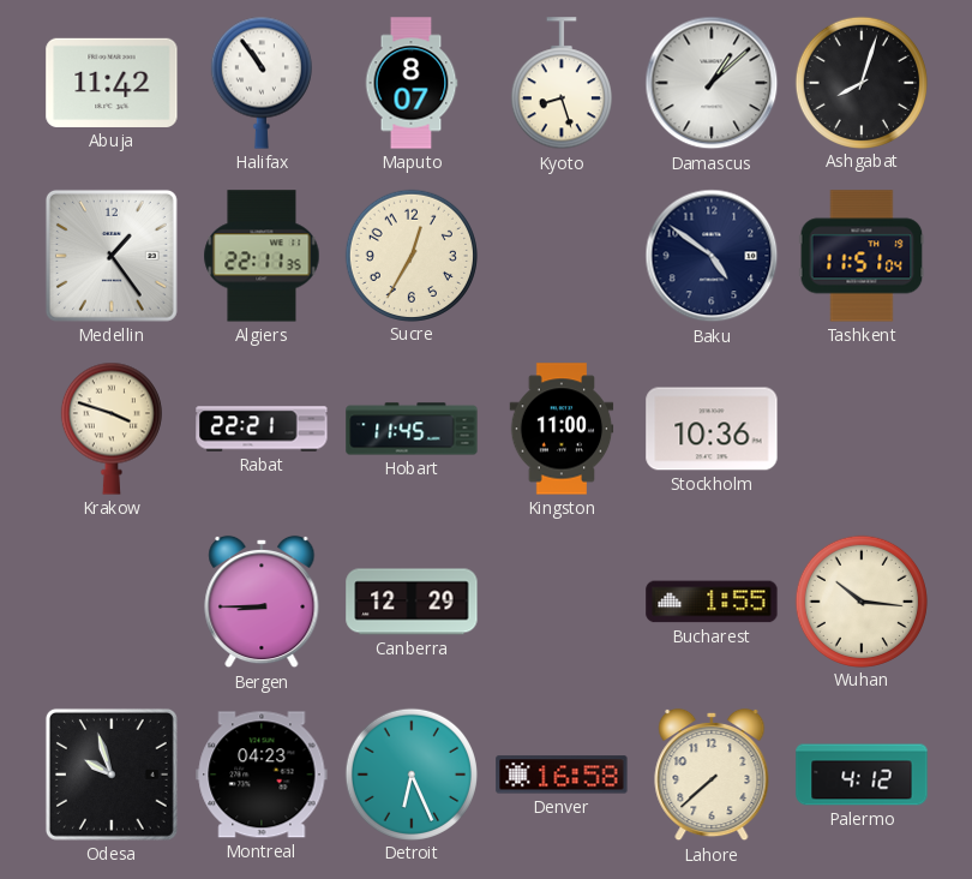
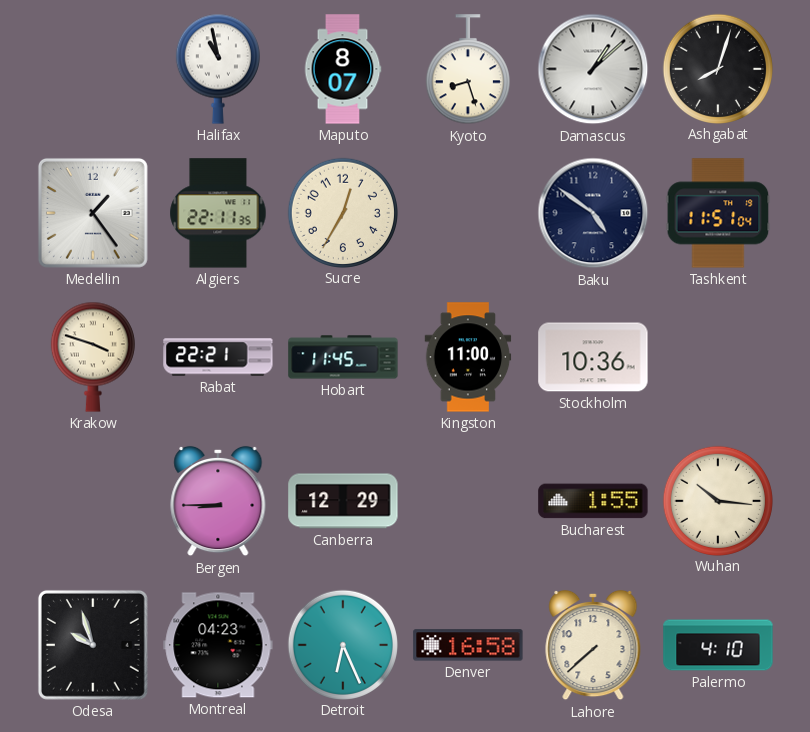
Abuja: 11:42 -> none
Halifax: 10:54 -> 10:58
Palermo: 4:12 -> 4:10
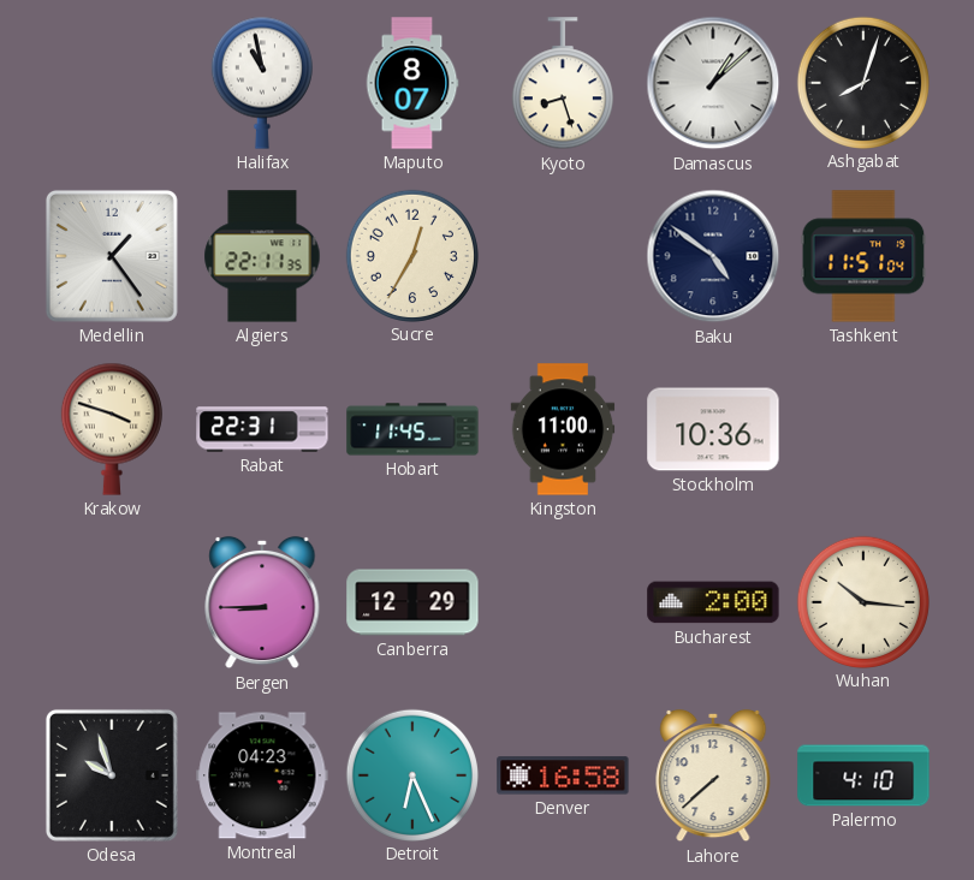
Rabat: 22:21 -> 22:31
Bucharest: 1:55 -> 2:00
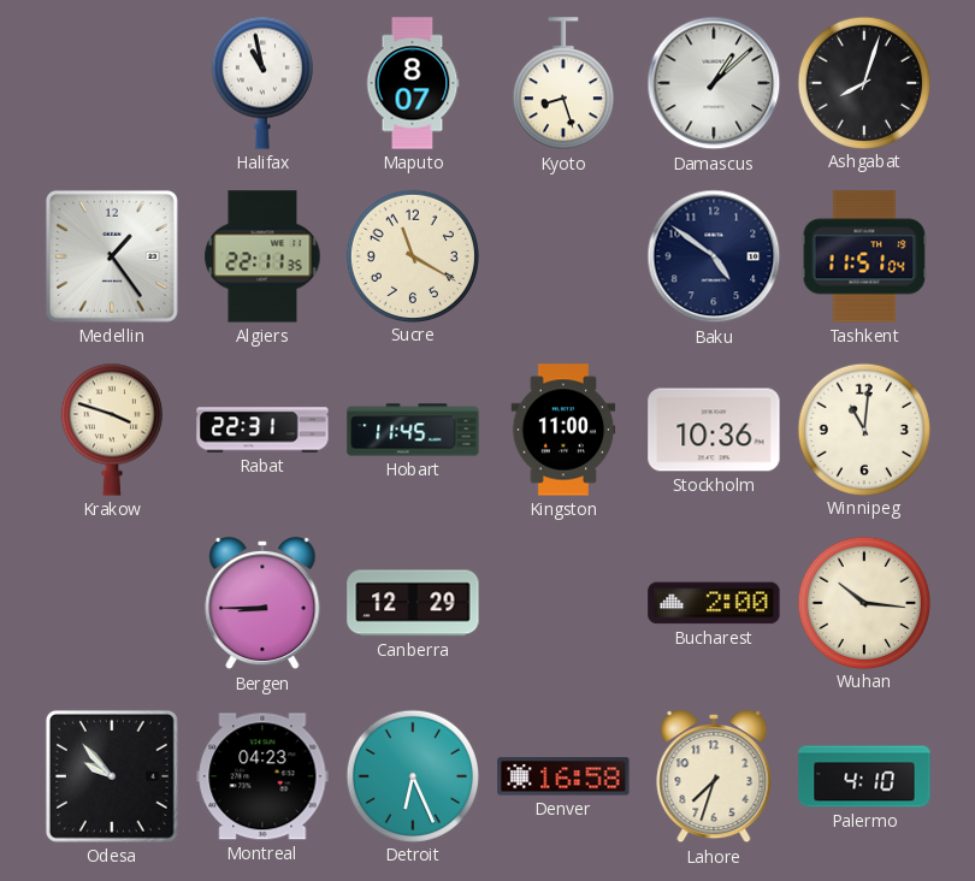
Sucre: 12:35 -> 11:20
Winnipeg: none -> 11:01
Odesa: 9:57 -> 9:53
Lahore: 7:38 -> 7:33
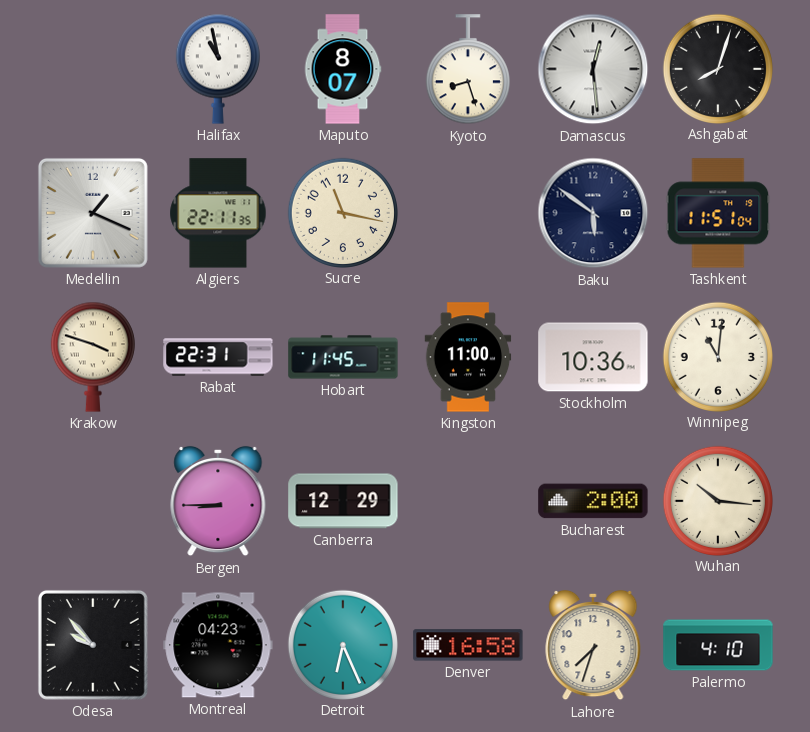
Damascus: 1:08 -> 12:29
Medellin: 1:24 -> 1:19
Sucre: 11:20 -> 11:17
Baku: 4:51 -> 5:51
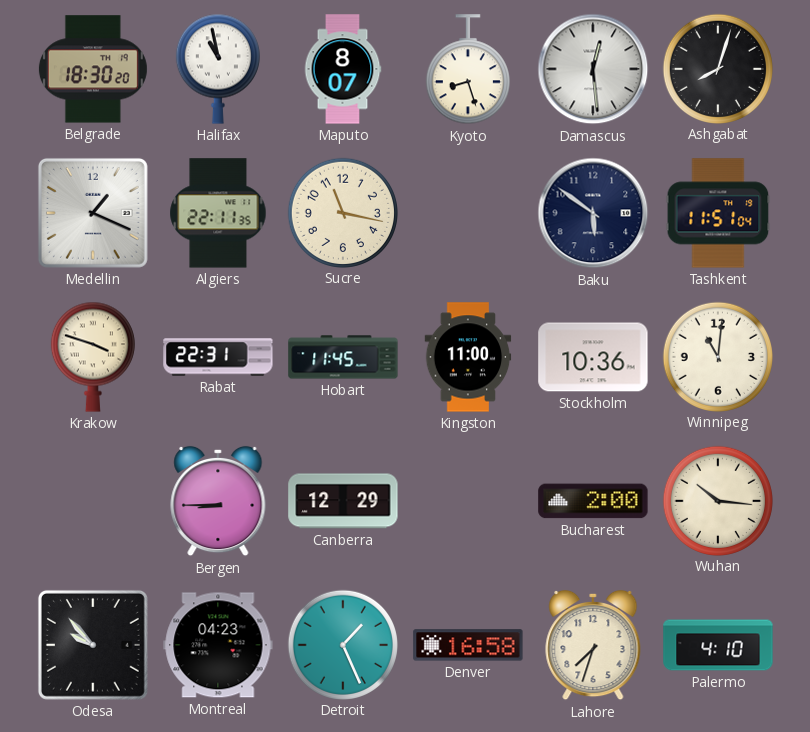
Belgrade: none -> 18:30
Detroit: 6:26 -> 1:26
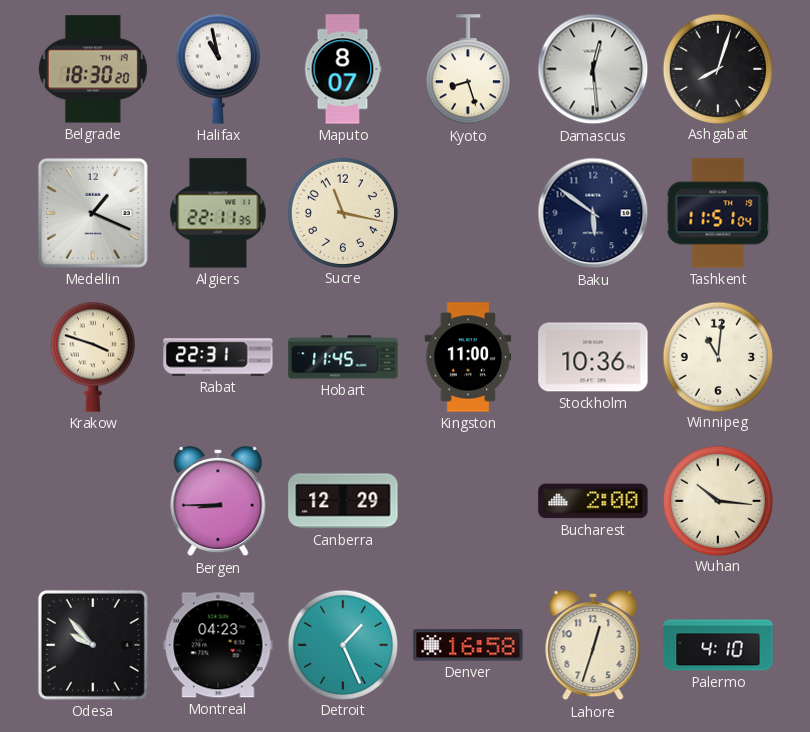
Lahore: 7:33 -> 12:33
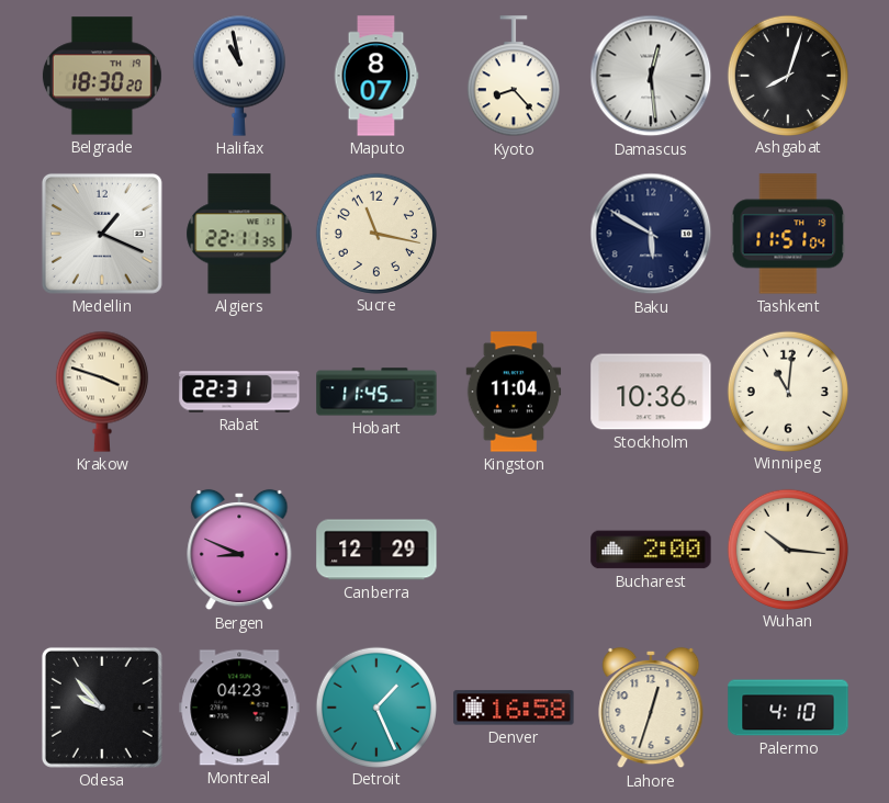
Kyoto: 8:27 -> 8:23
Baku: 5:51 -> 5:50
Kingston: 11:00 -> 11:04
Bergen: 8:45 -> 8:49
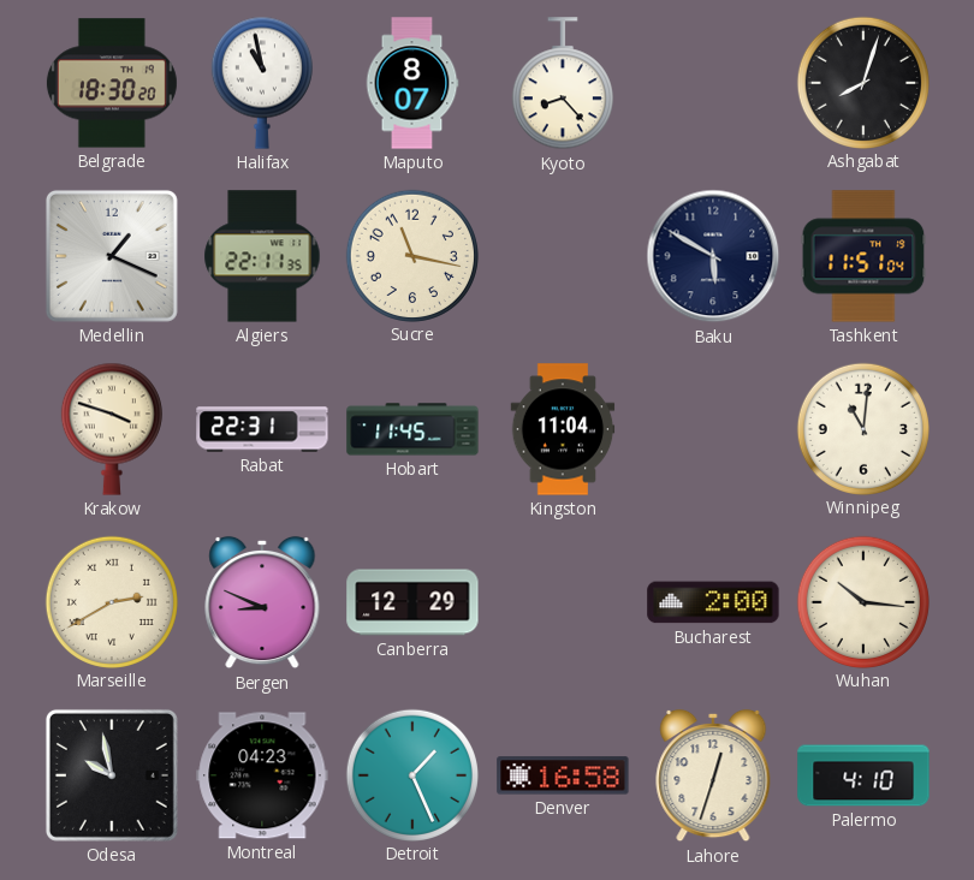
Damascus: 12:29 -> none
Stockholm: 10:36 -> none
Marseille: none -> 2:40
Odesa: 9:53 -> 9:58
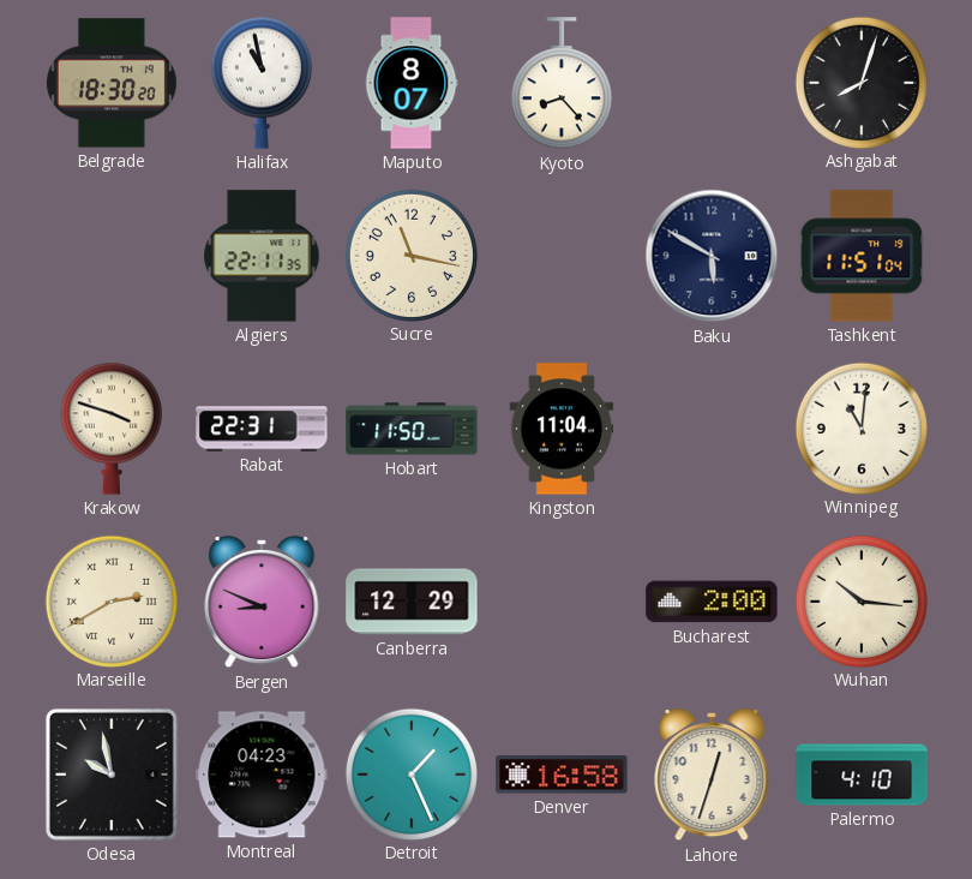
Medellin: 1:19 -> none
Hobart: 11:45 -> 11:50
